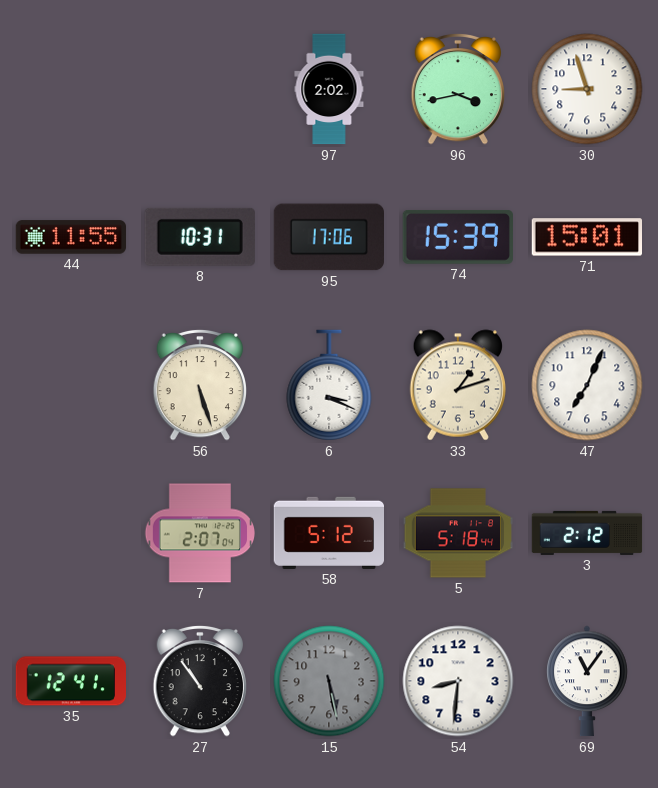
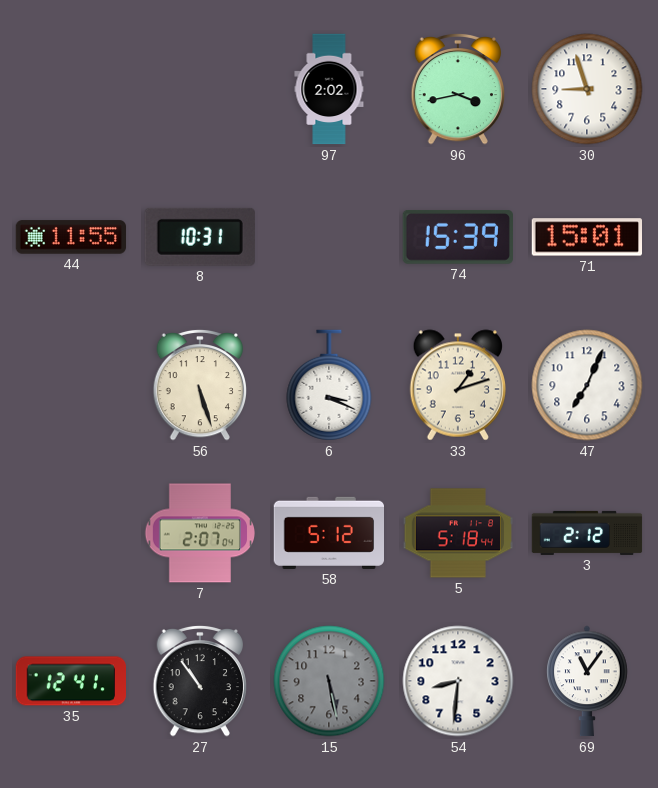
95: 17:06 -> none
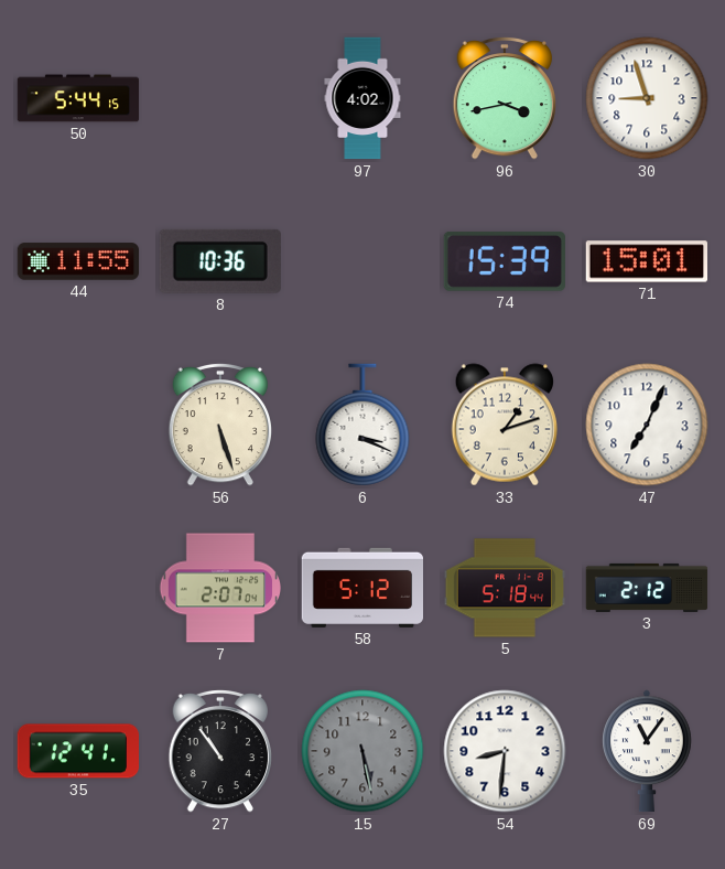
50: none -> 5:44
97: 2:02 -> 4:02
8: 10:31 -> 10:36
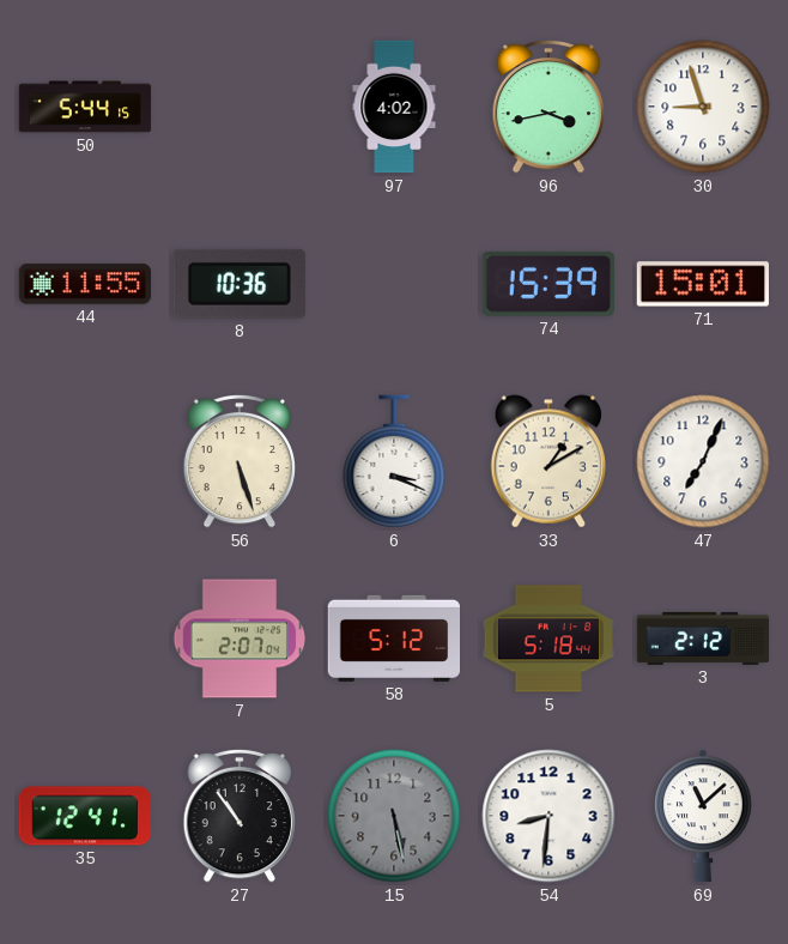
33: 1:12 -> 1:10
69: 11:06 -> 11:08
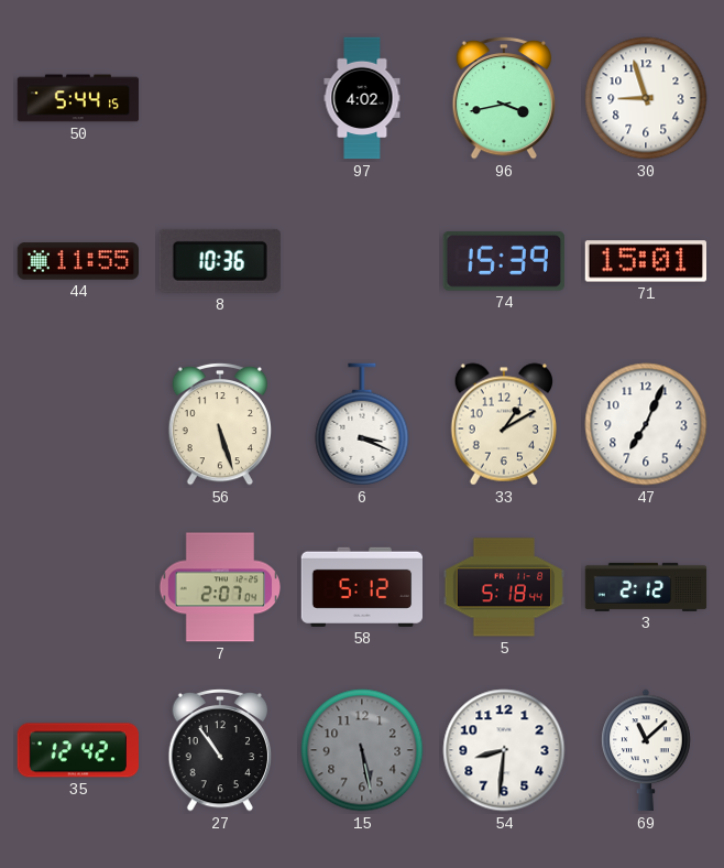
35: 12:41 -> 12:42
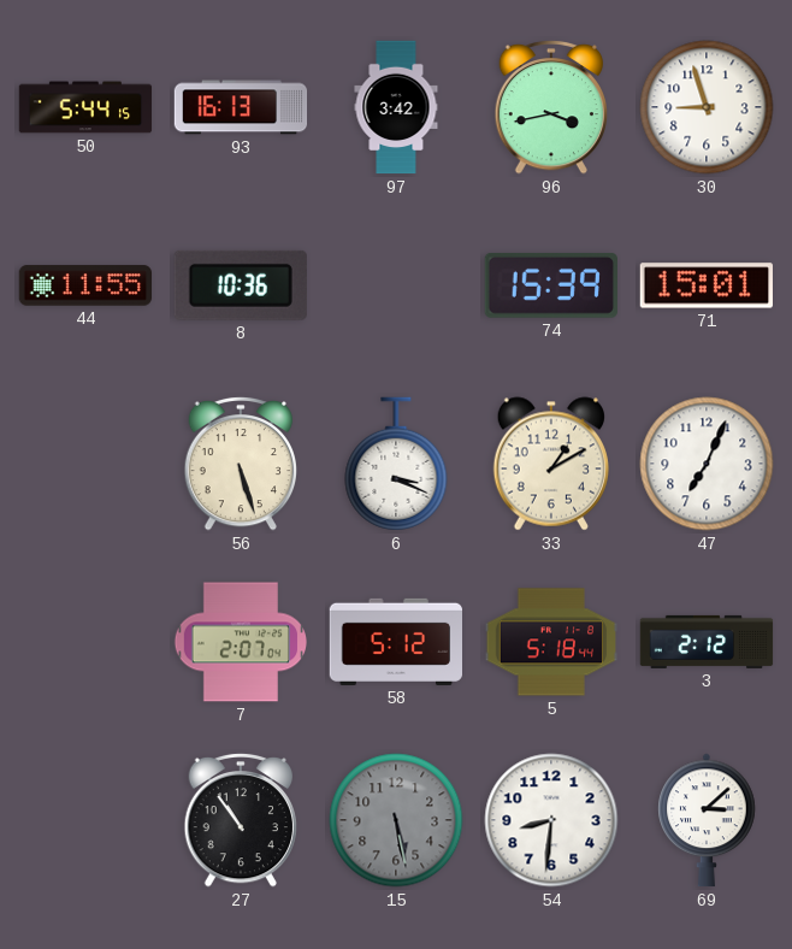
93: none -> 16:13
97: 4:02 -> 3:42
35: 12:42 -> none
69: 11:08 -> 3:08
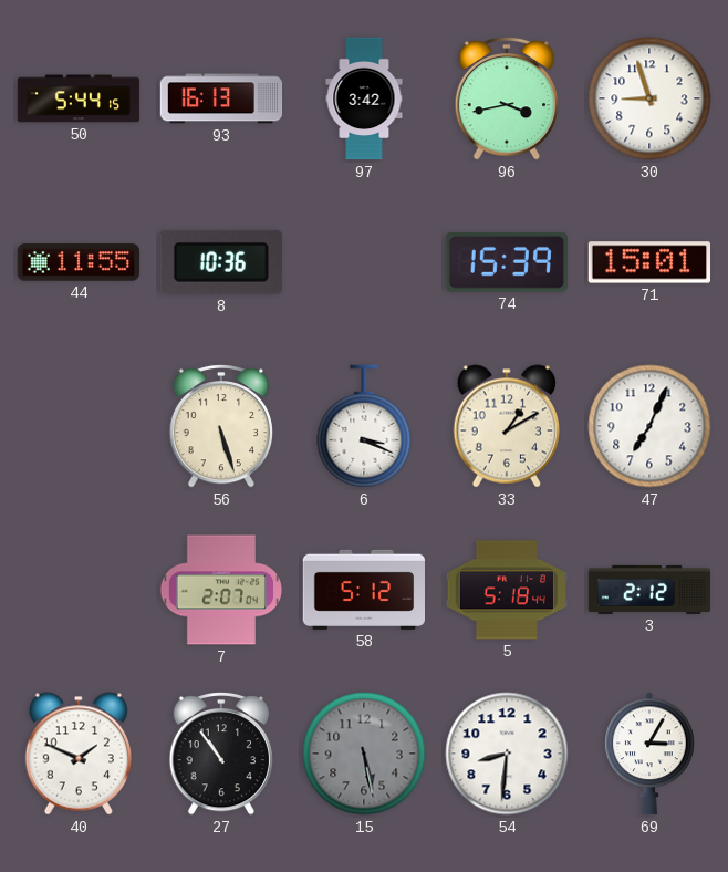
40: none -> 1:49
69: 3:08 -> 3:05
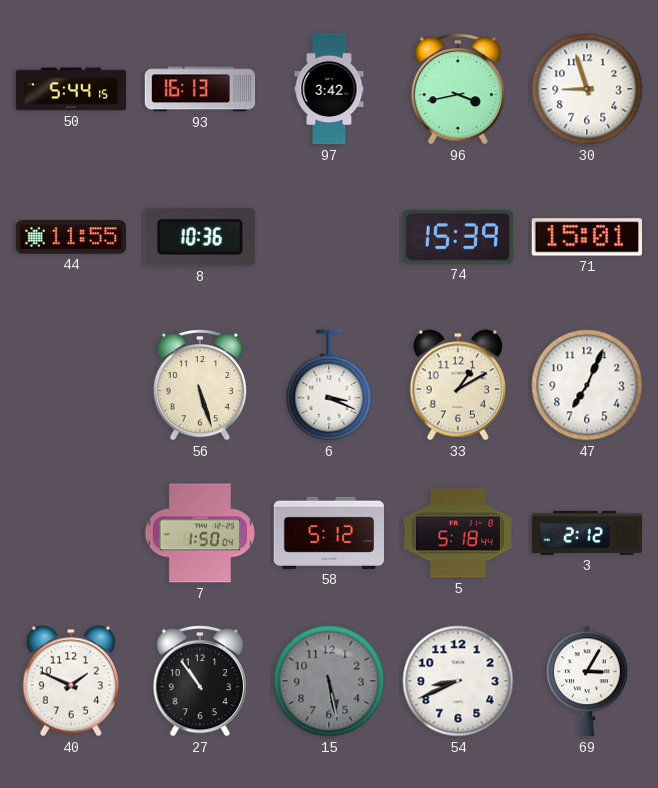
7: 2:07 -> 1:50
54: 8:31 -> 8:41
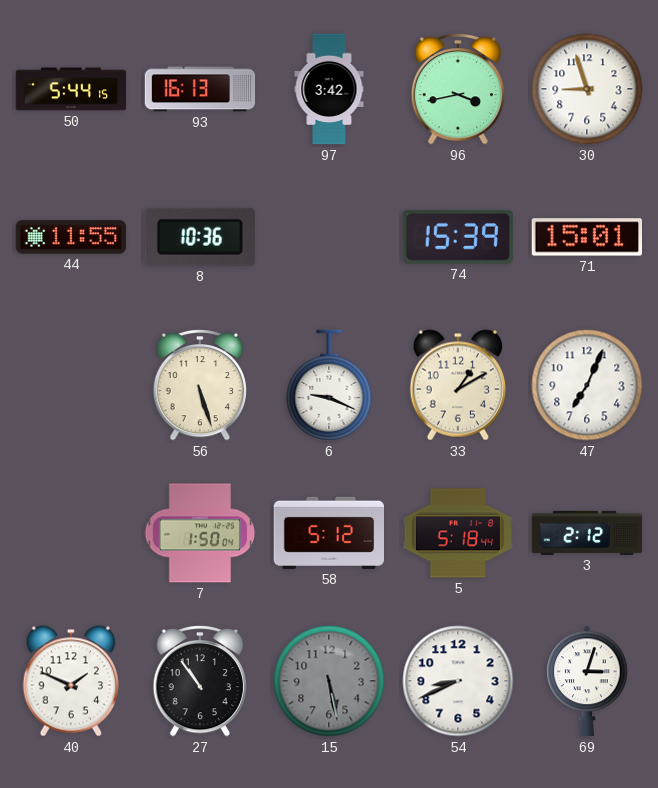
6: 3:19 -> 9:19
69: 3:05 -> 3:03
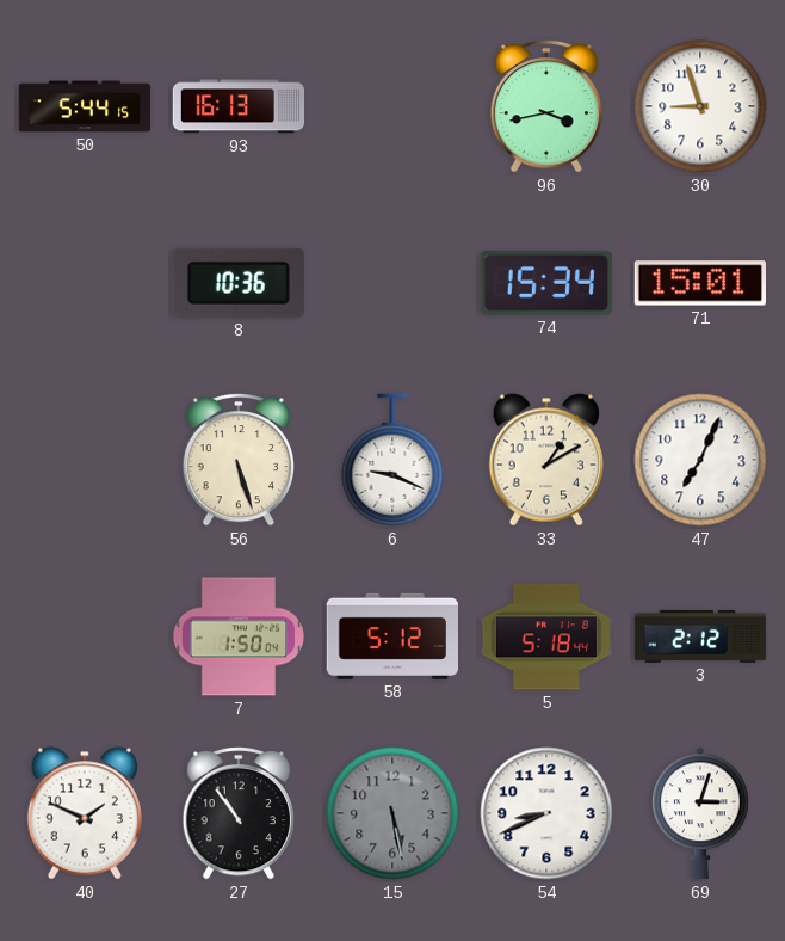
97: 3:42 -> none
44: 11:55 -> none
74: 15:39 -> 15:34
